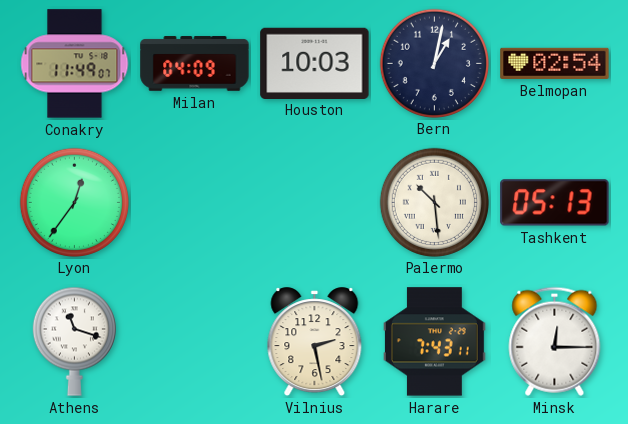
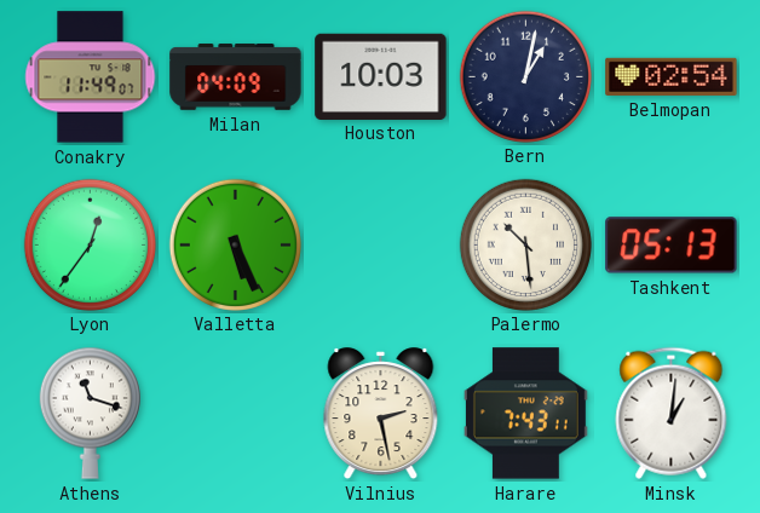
Valletta: none -> 5:26
Minsk: 12:15 -> 1:01
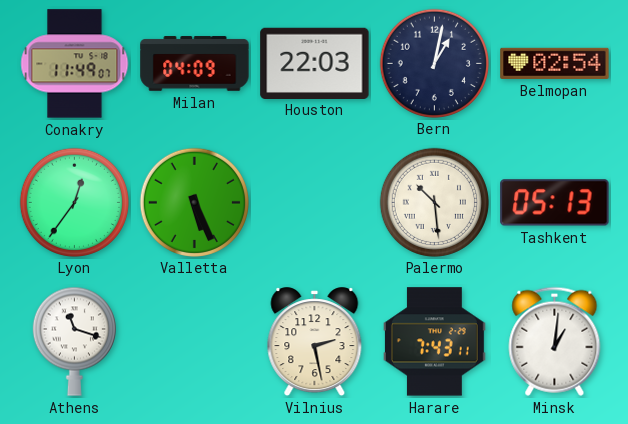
Houston: 10:03 -> 22:03
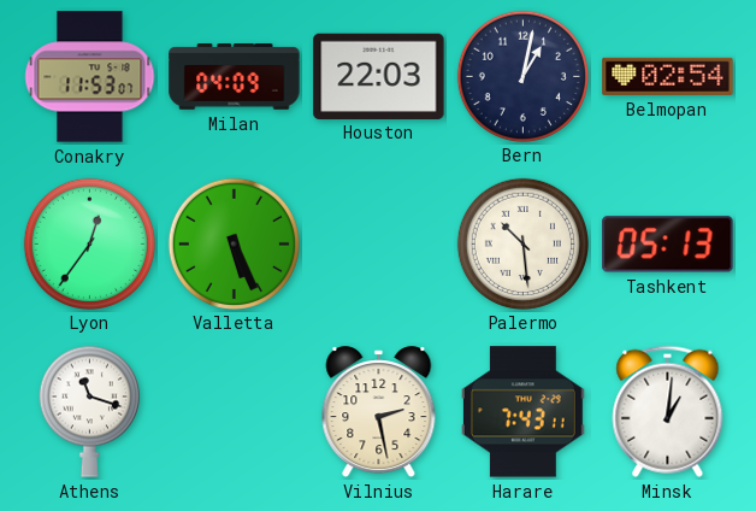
Conakry: 11:49 -> 11:53
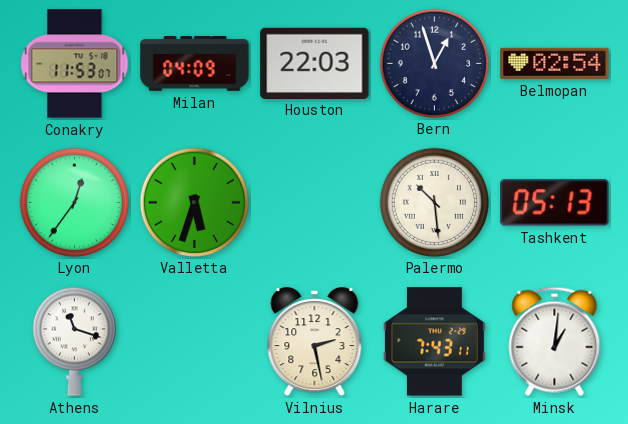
Bern: 1:02 -> 12:57
Valletta: 5:26 -> 5:33
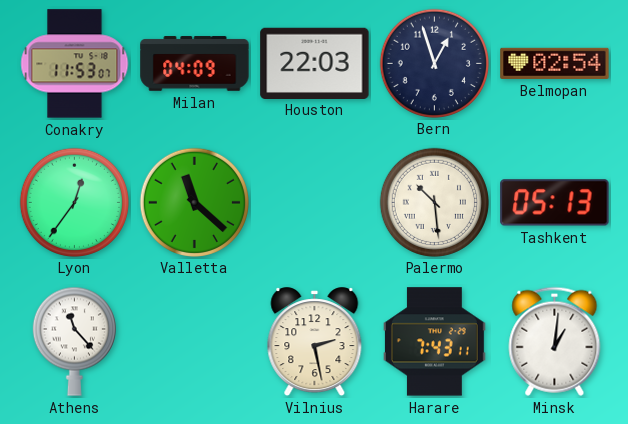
Valletta: 5:33 -> 11:22
Athens: 11:18 -> 11:23
